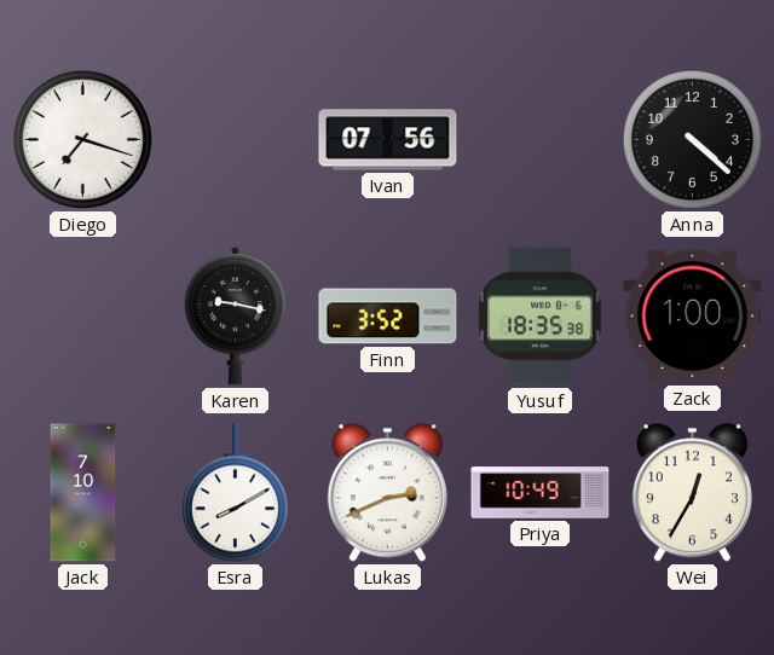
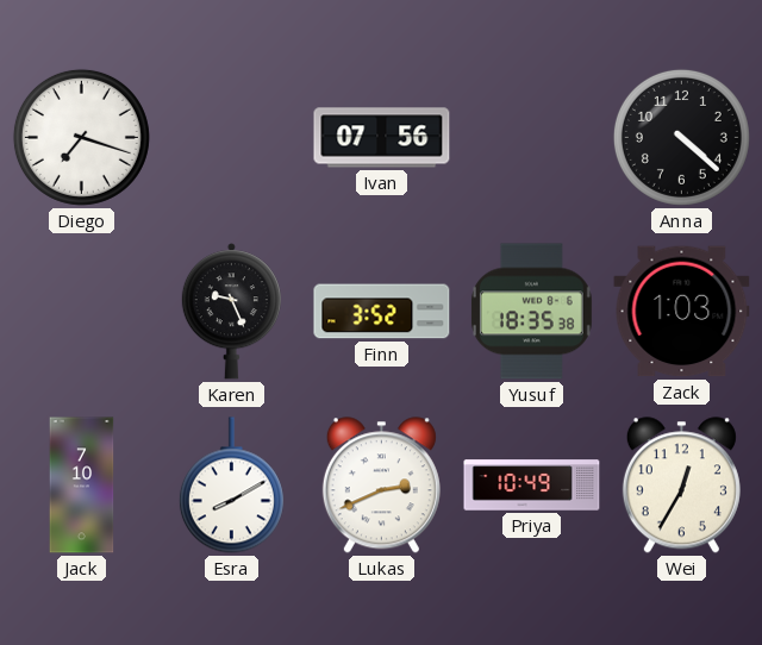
Karen: 9:17 -> 9:26
Zack: 1:00 -> 1:03
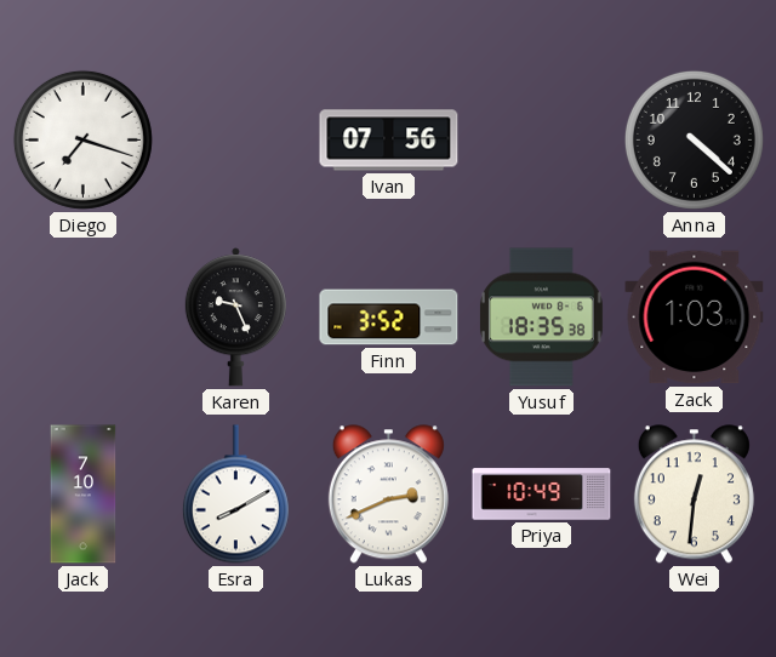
Wei: 12:35 -> 12:31
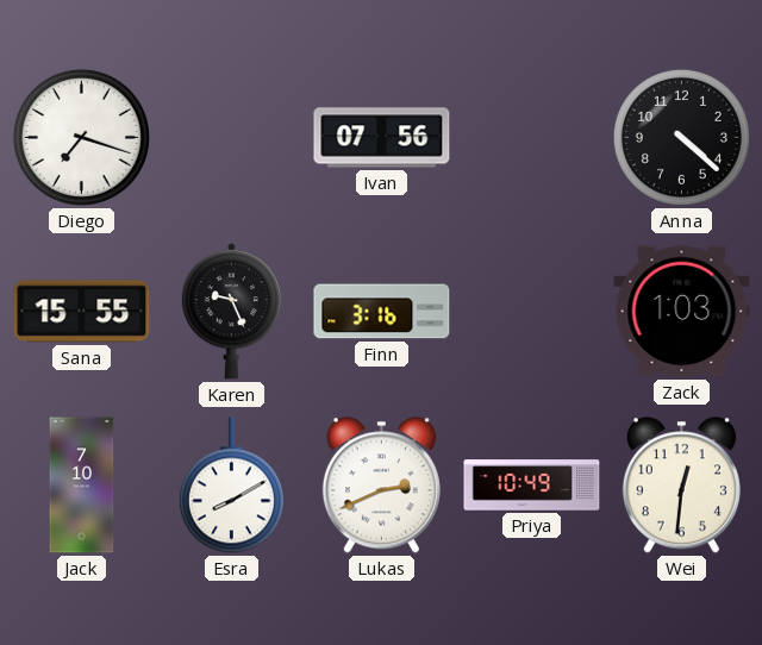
Sana: none -> 15:55
Finn: 3:52 -> 3:16
Yusuf: 18:35 -> none
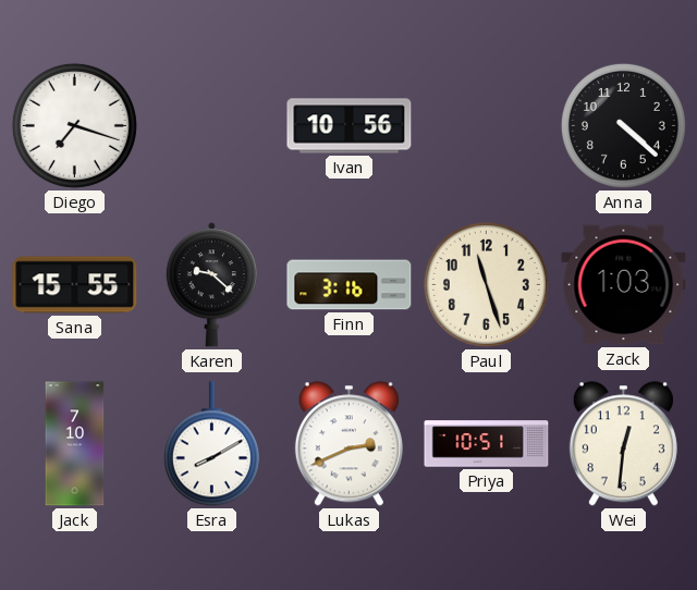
Ivan: 07:56 -> 10:56
Karen: 9:26 -> 9:22
Paul: none -> 11:27
Priya: 10:49 -> 10:51
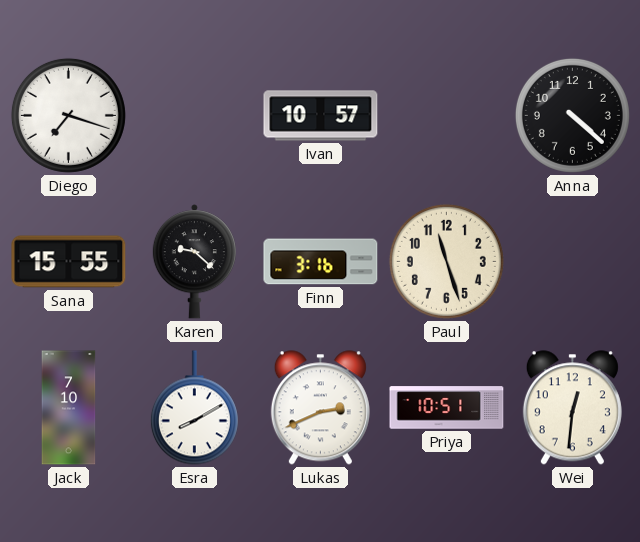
Ivan: 10:56 -> 10:57
Zack: 1:03 -> none
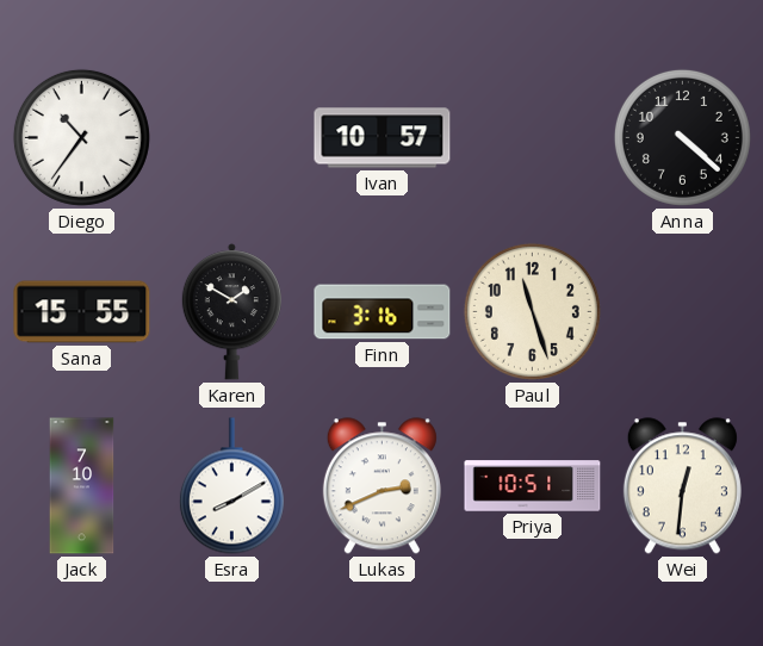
Diego: 7:18 -> 10:36
Karen: 9:22 -> 1:50
